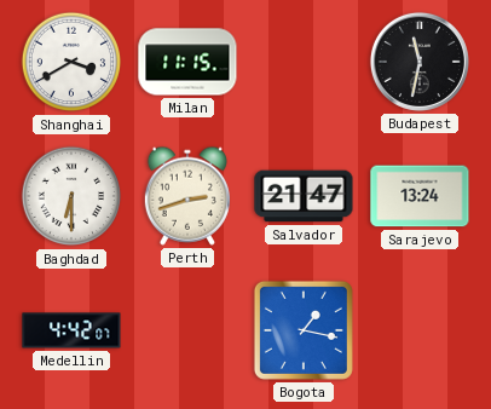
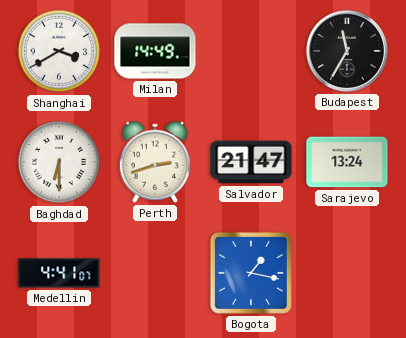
Milan: 11:15 -> 14:49
Budapest: 11:32 -> 11:35
Medellin: 4:42 -> 4:41
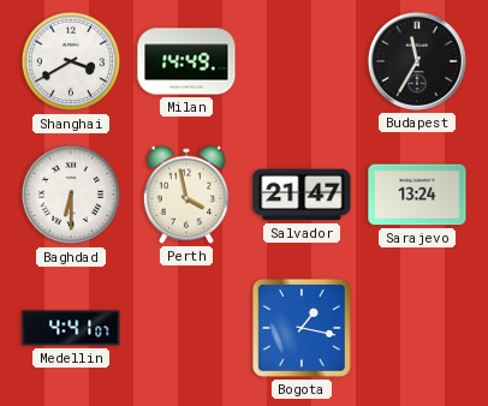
Perth: 2:42 -> 3:58
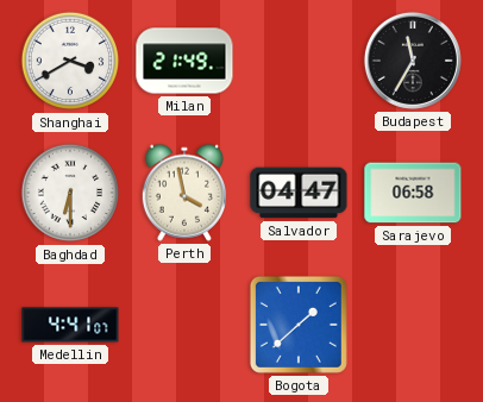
Milan: 14:49 -> 21:49
Salvador: 21:47 -> 04:47
Sarajevo: 13:24 -> 06:58
Bogota: 1:17 -> 1:38
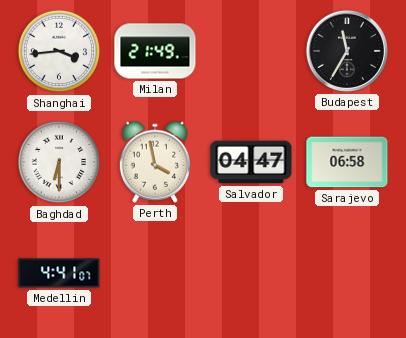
Shanghai: 3:40 -> 3:44
Bogota: 1:38 -> none
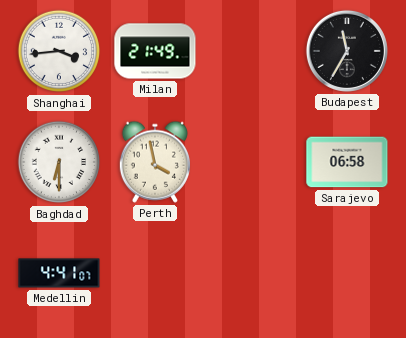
Salvador: 04:47 -> none
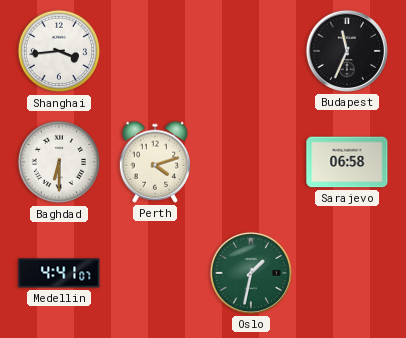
Milan: 21:49 -> none
Budapest: 11:35 -> 11:34
Perth: 3:58 -> 4:12
Oslo: none -> 1:32
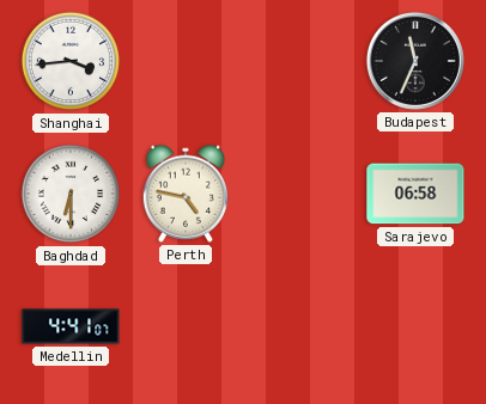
Perth: 4:12 -> 4:47
Oslo: 1:32 -> none
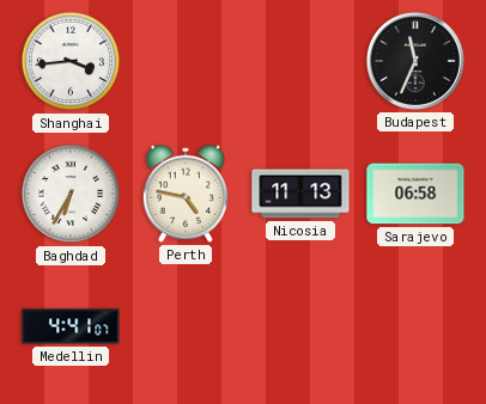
Baghdad: 6:30 -> 6:35
Nicosia: none -> 11:13
